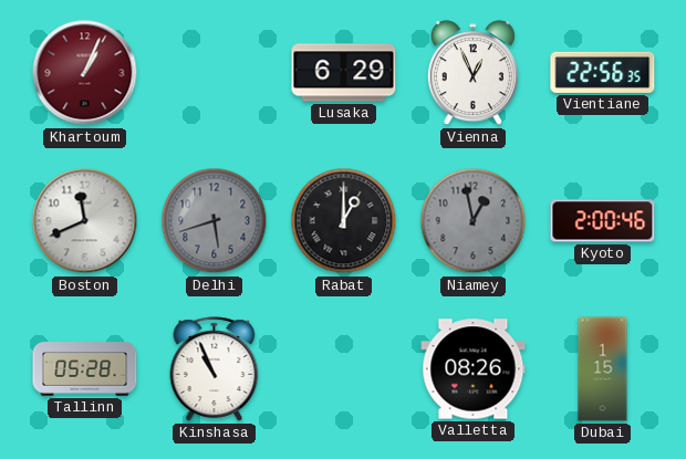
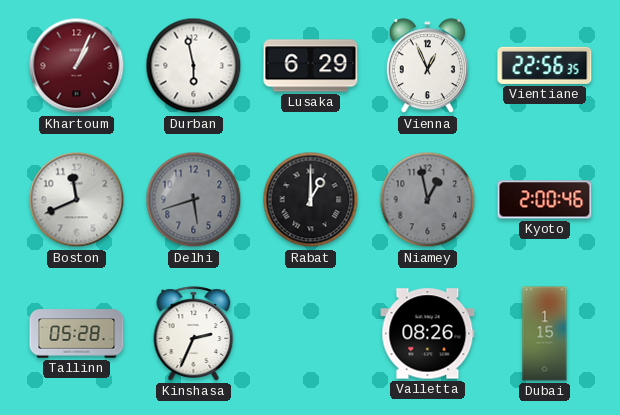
Durban: none -> 5:58
Kinshasa: 10:56 -> 2:34
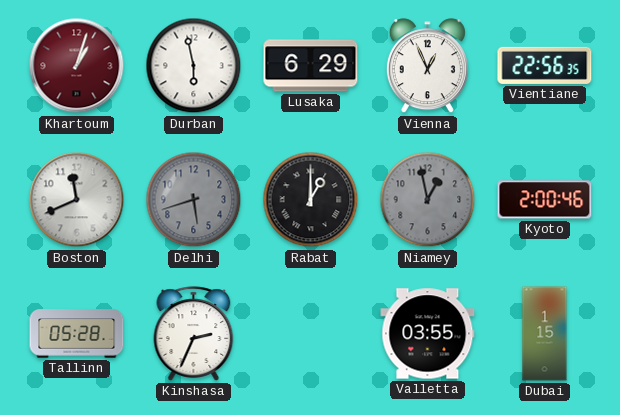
Khartoum: 1:04 -> 1:03
Valletta: 08:26 -> 03:55
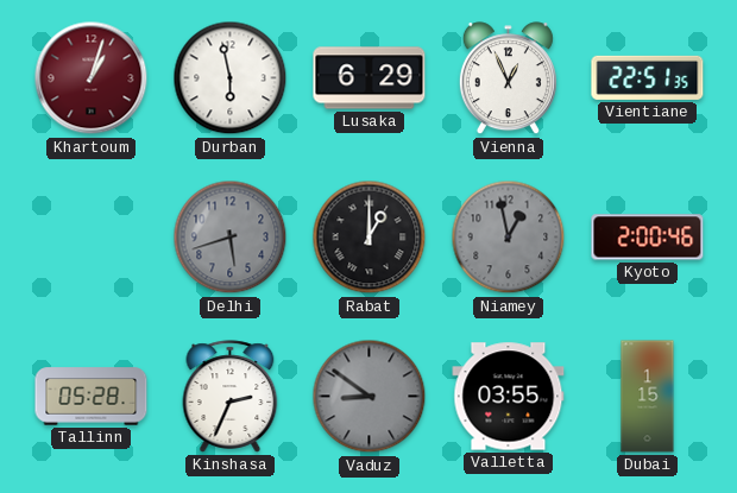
Vientiane: 22:56 -> 22:51
Boston: 11:41 -> none
Vaduz: none -> 8:51
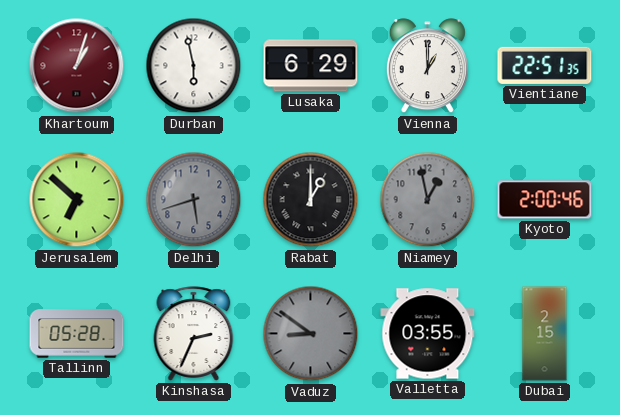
Vienna: 12:56 -> 1:00
Jerusalem: none -> 6:52
Dubai: 1:15 -> 2:15
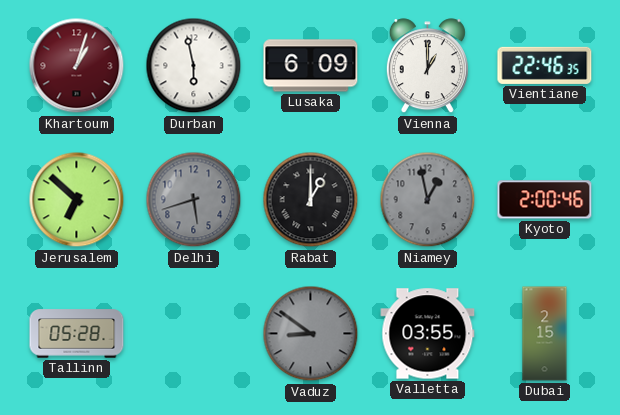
Lusaka: 6:29 -> 6:09
Vientiane: 22:51 -> 22:46
Kinshasa: 2:34 -> none
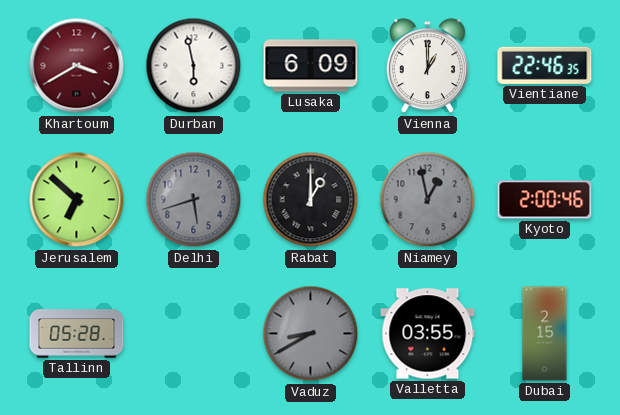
Khartoum: 1:03 -> 3:40
Vaduz: 8:51 -> 8:40
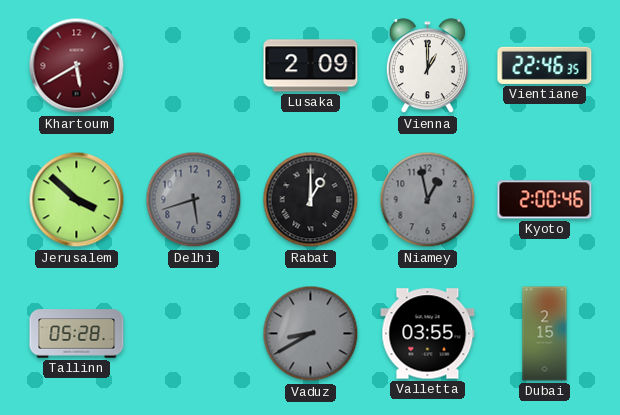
Khartoum: 3:40 -> 5:40
Durban: 5:58 -> none
Lusaka: 6:09 -> 2:09
Jerusalem: 6:52 -> 3:52
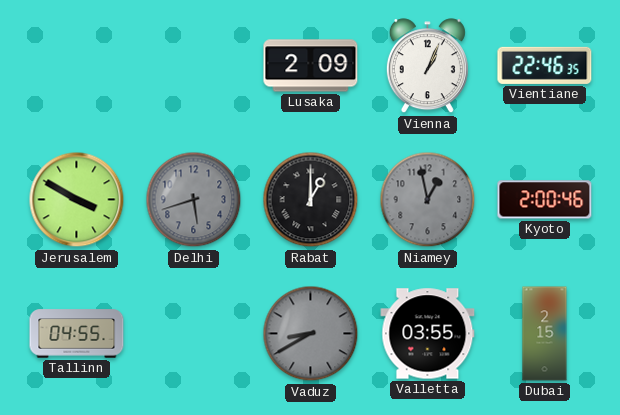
Khartoum: 5:40 -> none
Vienna: 1:00 -> 1:04
Jerusalem: 3:52 -> 3:50
Tallinn: 05:28 -> 04:55
